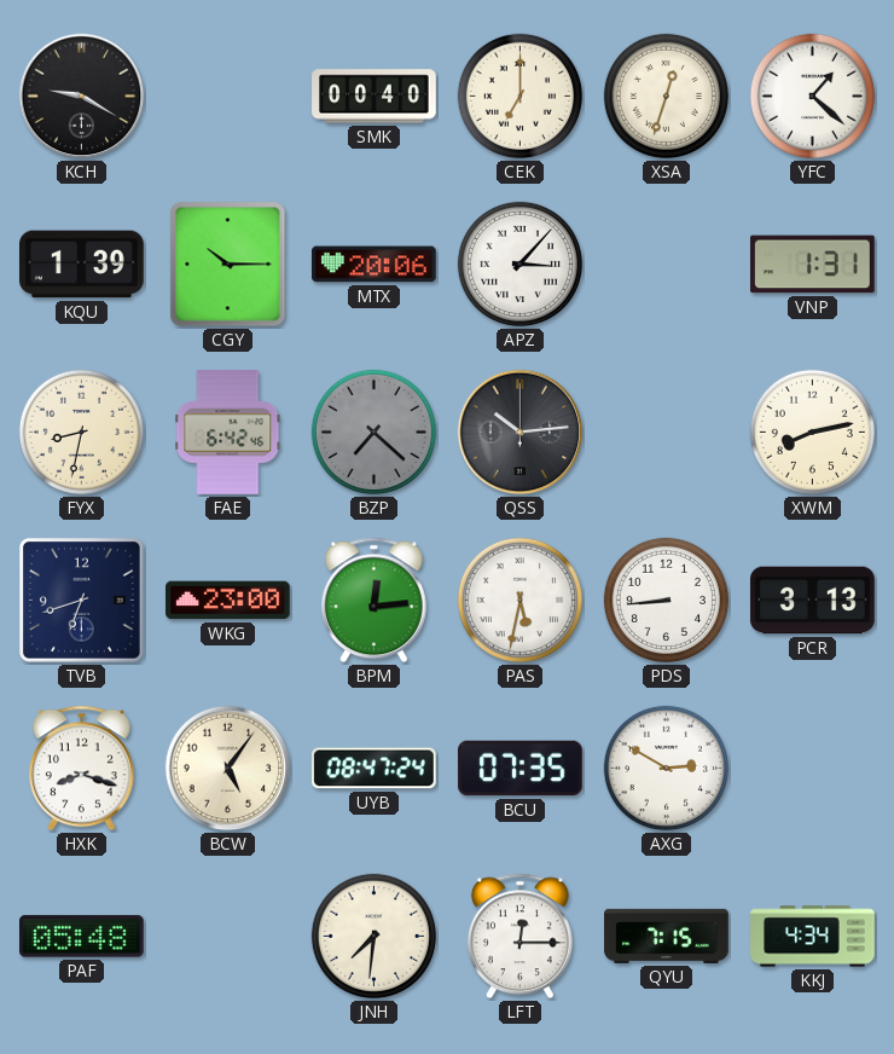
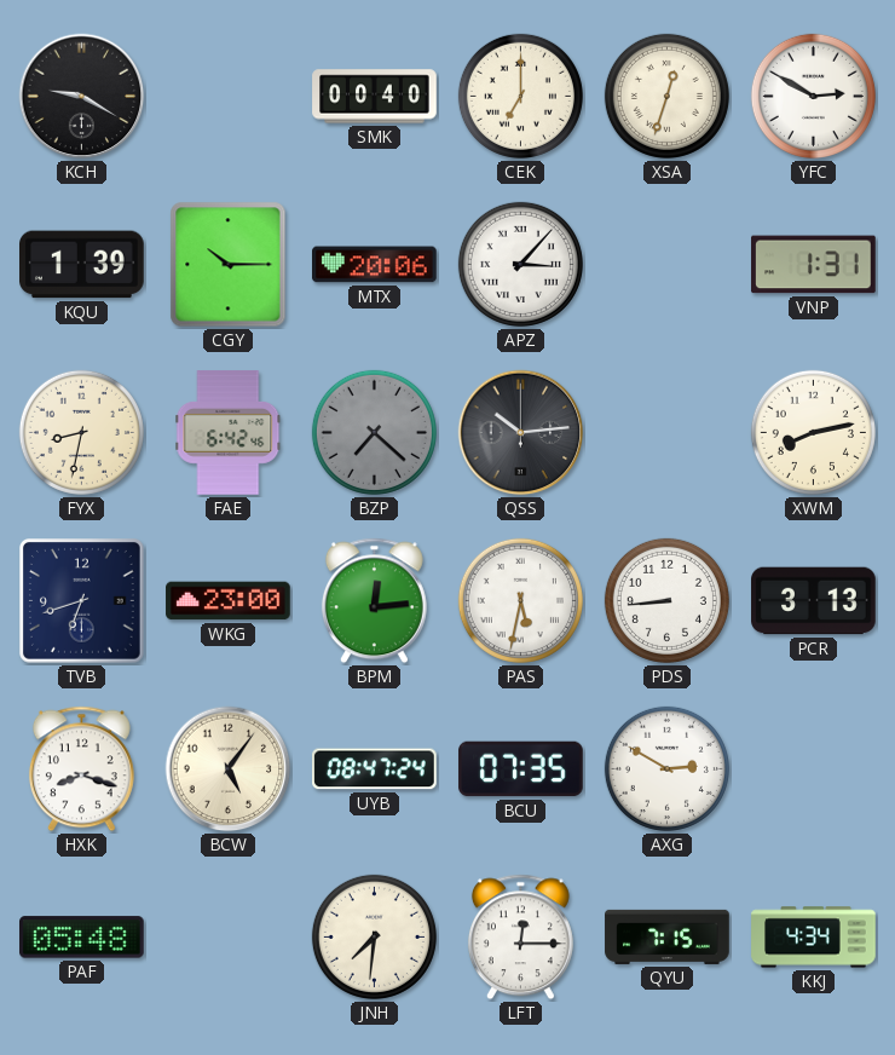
YFC: 1:22 -> 2:50
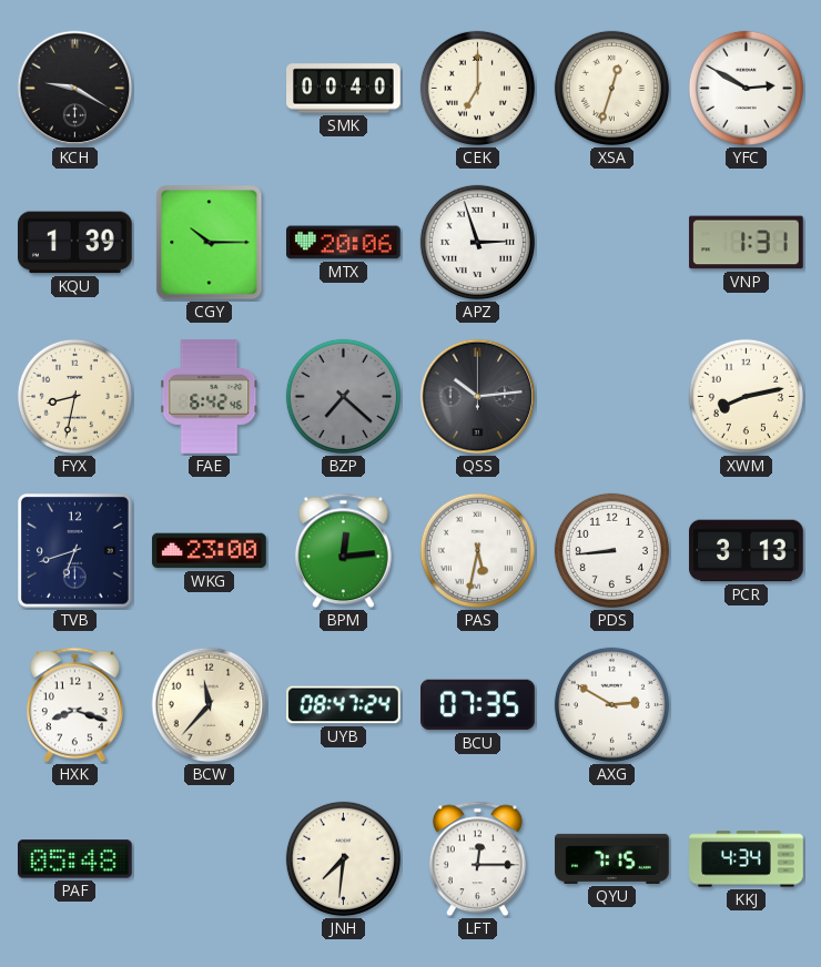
APZ: 3:07 -> 2:57
BCW: 5:06 -> 11:37
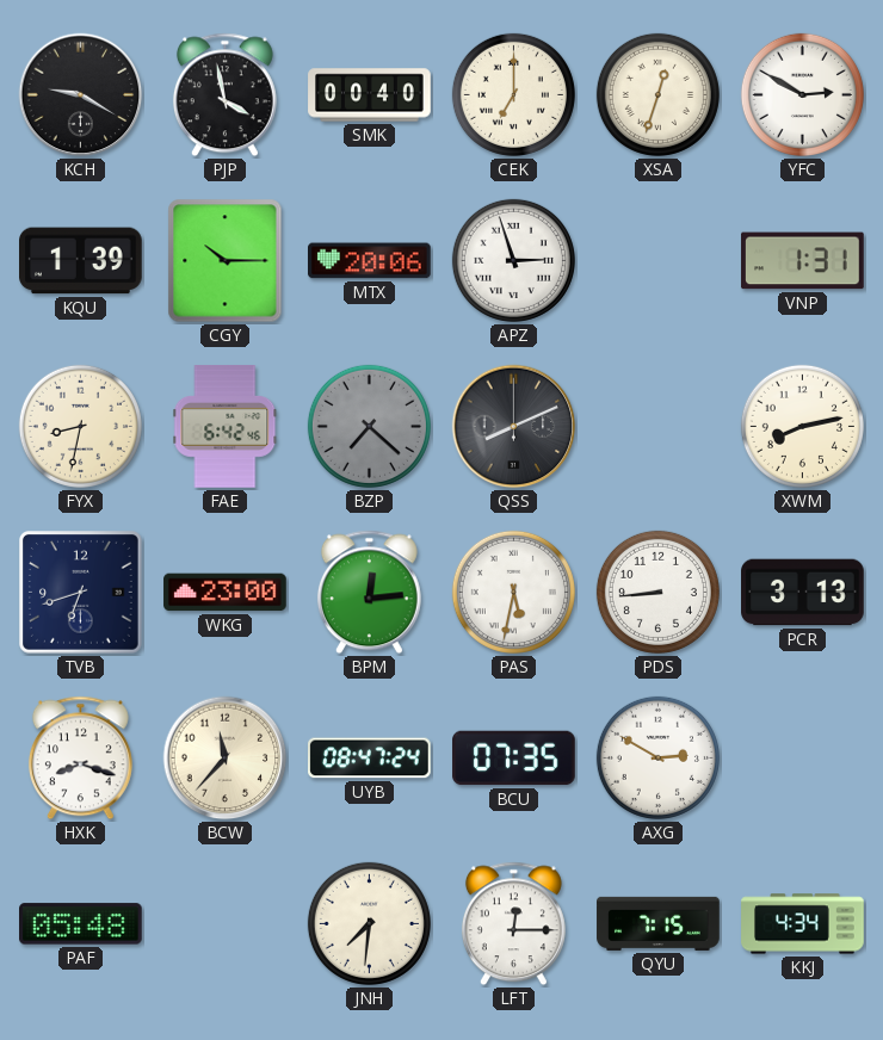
PJP: none -> 3:58
QSS: 10:14 -> 8:11
